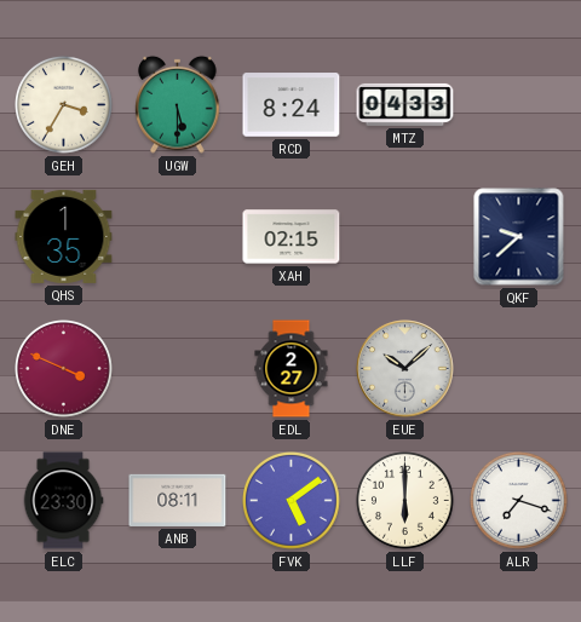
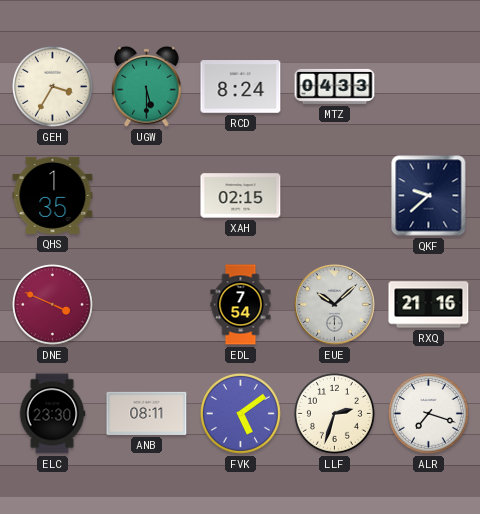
EDL: 2:27 -> 7:54
RXQ: none -> 21:16
LLF: 6:00 -> 2:33
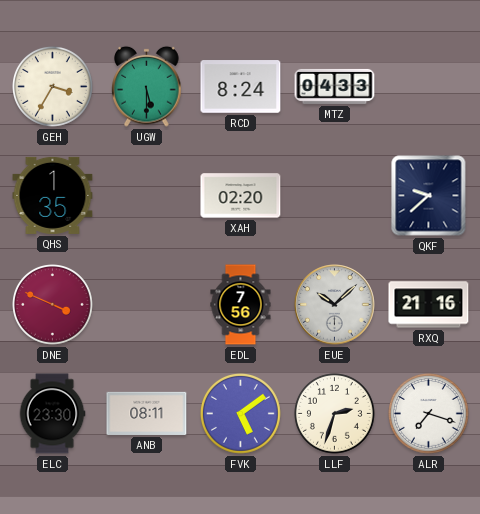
XAH: 02:15 -> 02:20
EDL: 7:54 -> 7:56
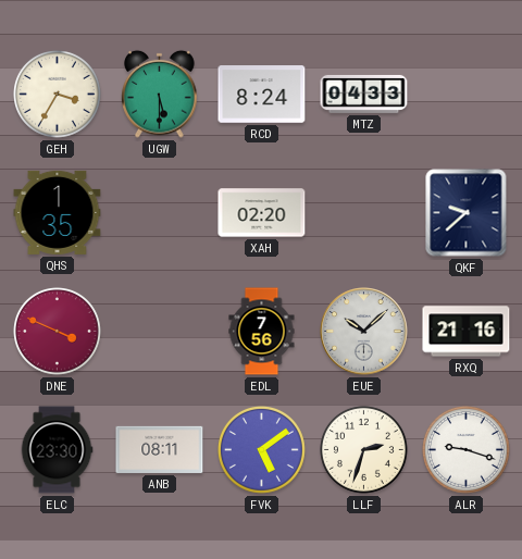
ALR: 7:18 -> 9:18
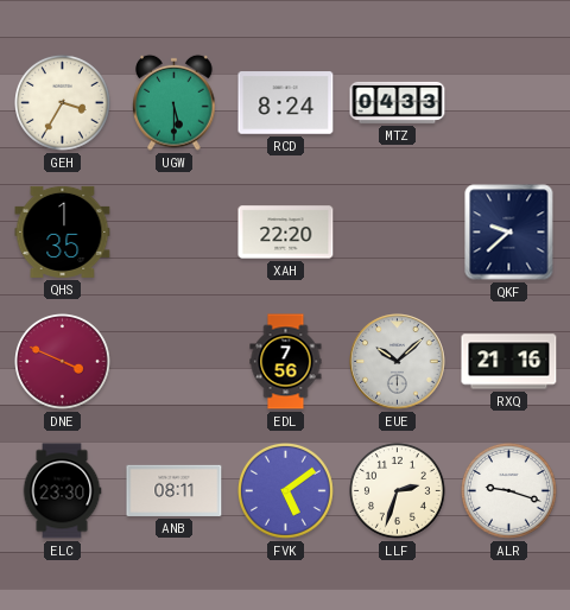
XAH: 02:20 -> 22:20
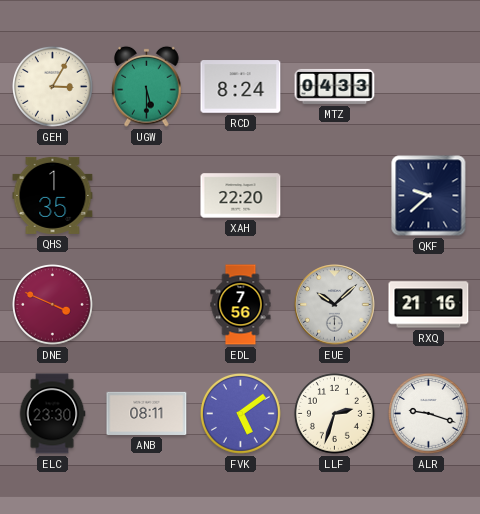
GEH: 3:35 -> 3:05
